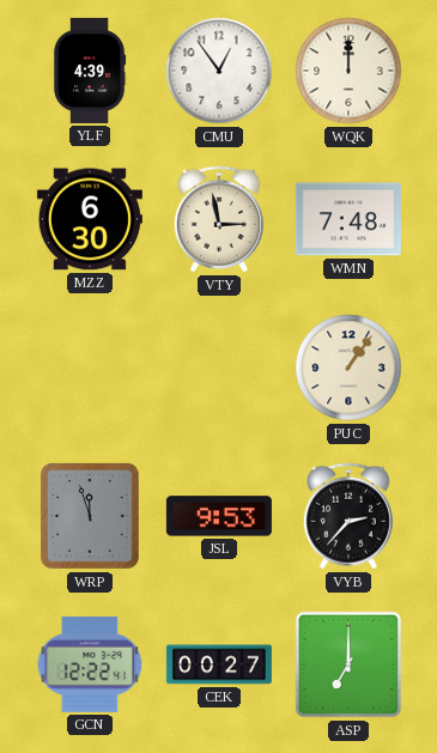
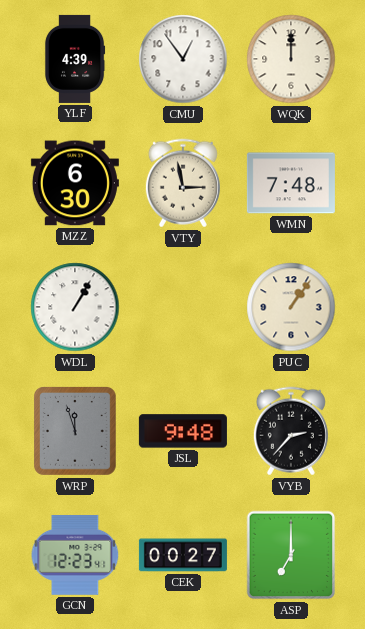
WDL: none -> 1:05
JSL: 9:53 -> 9:48
GCN: 12:22 -> 12:23
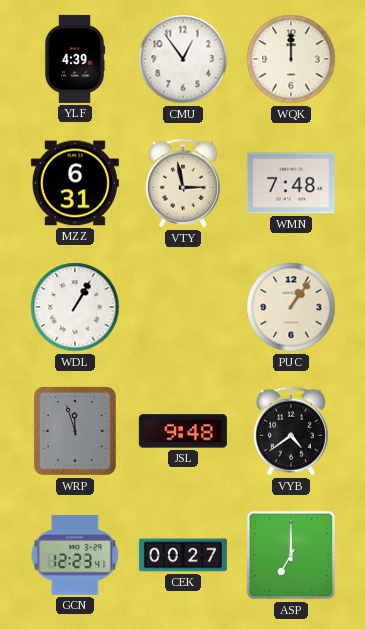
MZZ: 6:30 -> 6:31
VYB: 2:37 -> 4:39
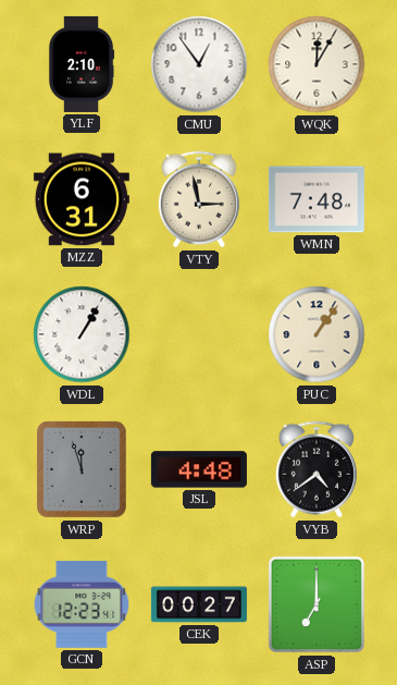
YLF: 4:39 -> 2:10
WQK: 12:00 -> 12:05
JSL: 9:48 -> 4:48
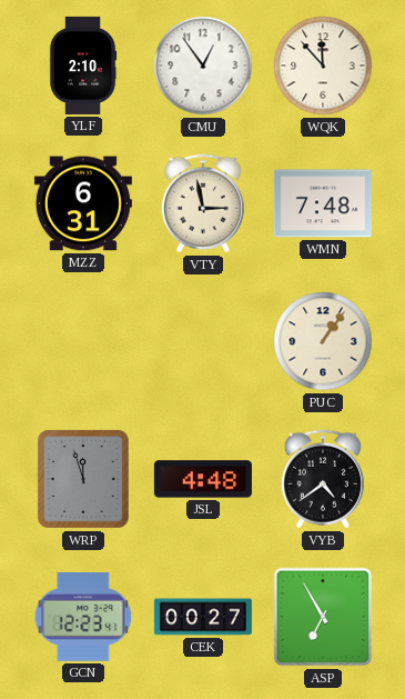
WQK: 12:05 -> 11:53
WDL: 1:05 -> none
ASP: 7:00 -> 6:55
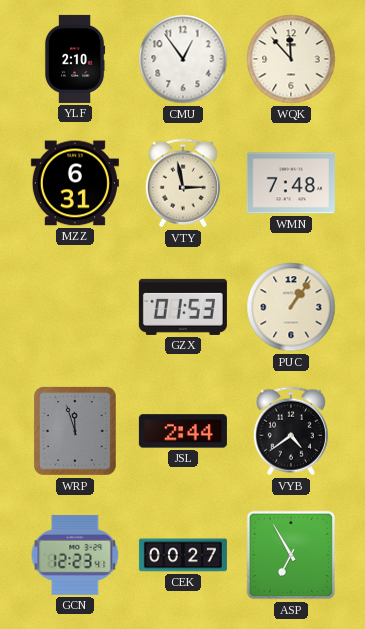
GZX: none -> 01:53
JSL: 4:48 -> 2:44
